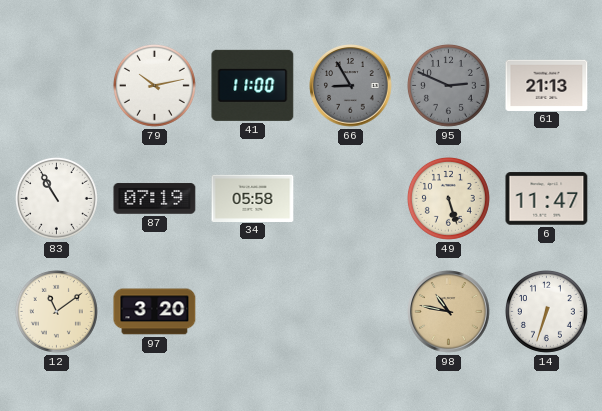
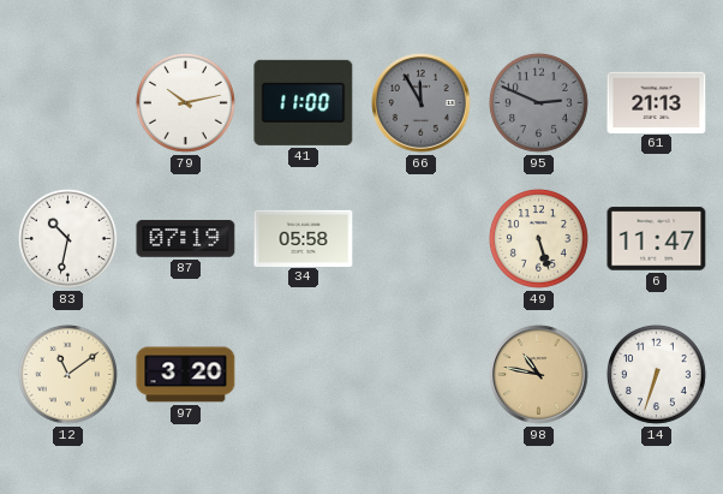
66: 8:55 -> 11:55
83: 10:55 -> 10:32
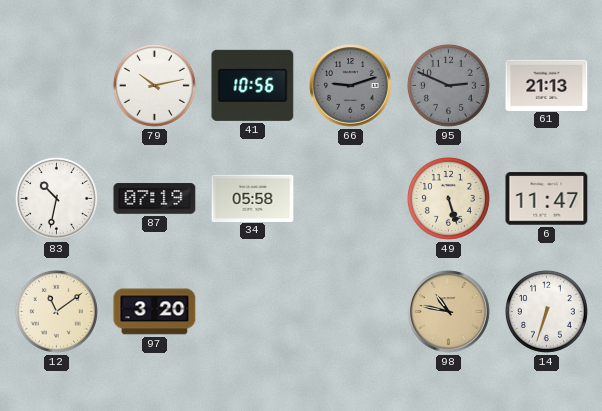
41: 11:00 -> 10:56
66: 11:55 -> 9:12
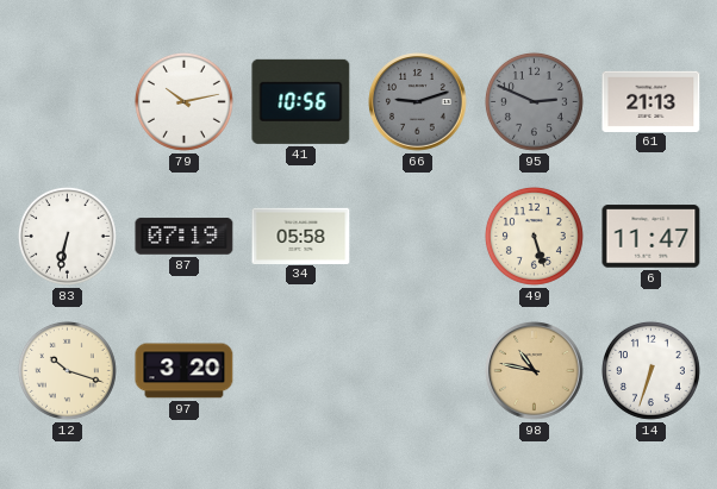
83: 10:32 -> 6:32
12: 11:09 -> 10:18
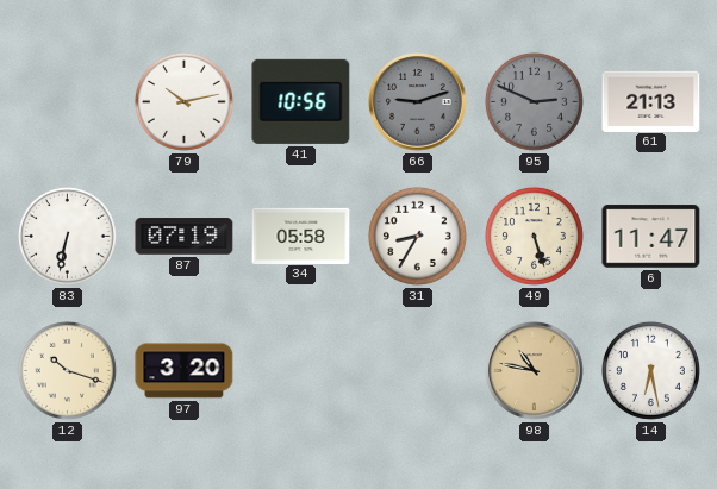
31: none -> 8:35
14: 6:33 -> 6:28
